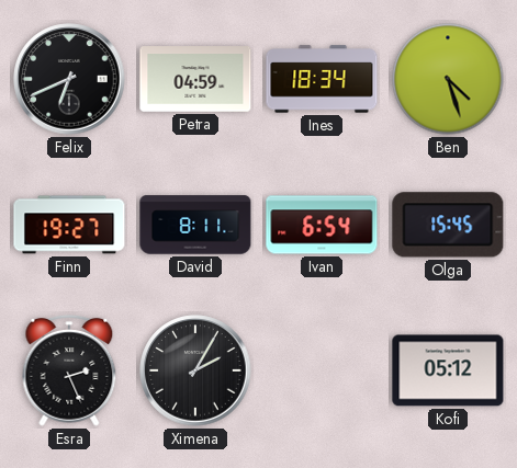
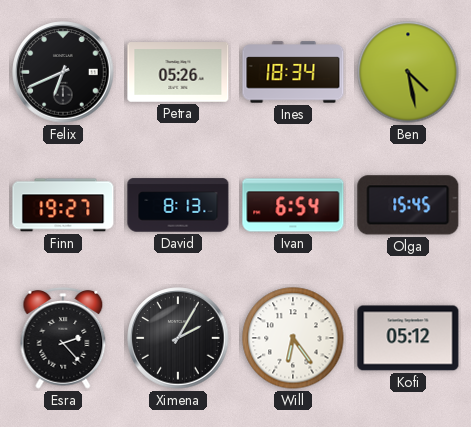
Petra: 04:59 -> 05:26
Ben: 4:27 -> 4:28
David: 8:11 -> 8:13
Esra: 2:26 -> 2:23
Will: none -> 6:24
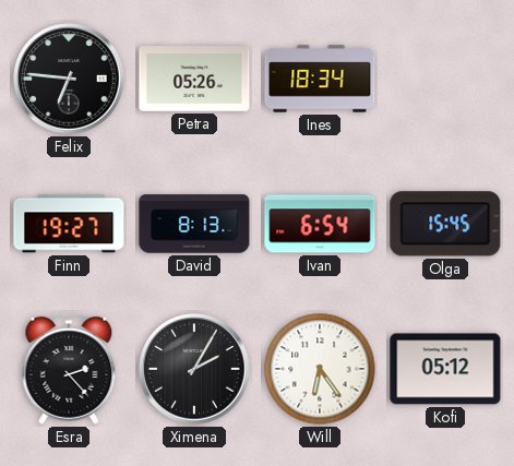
Felix: 6:41 -> 6:46
Ben: 4:28 -> none
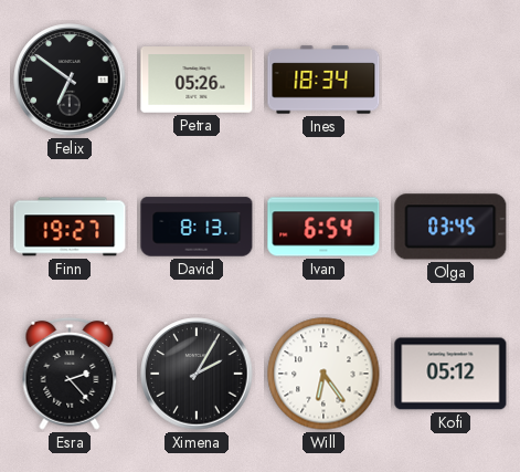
Felix: 6:46 -> 6:51
Olga: 15:45 -> 03:45
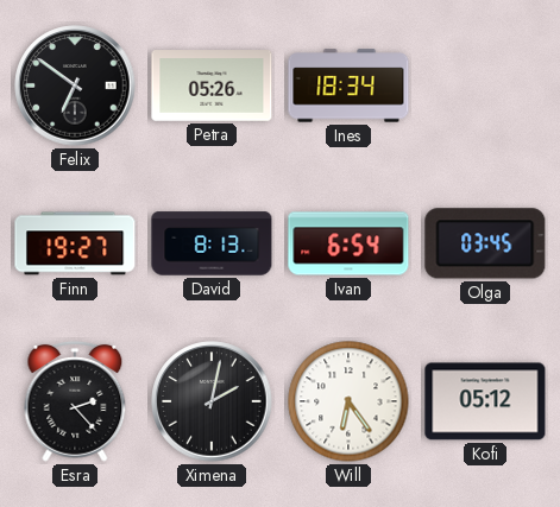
Ximena: 2:05 -> 2:02
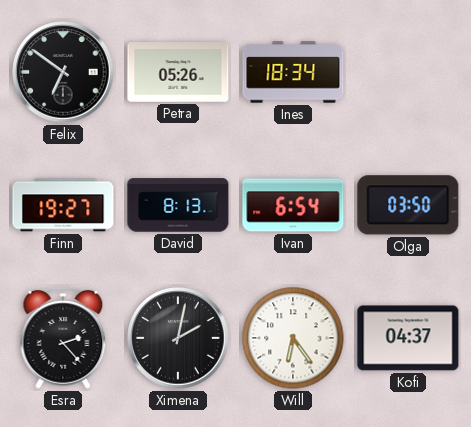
Olga: 03:45 -> 03:50
Kofi: 05:12 -> 04:37
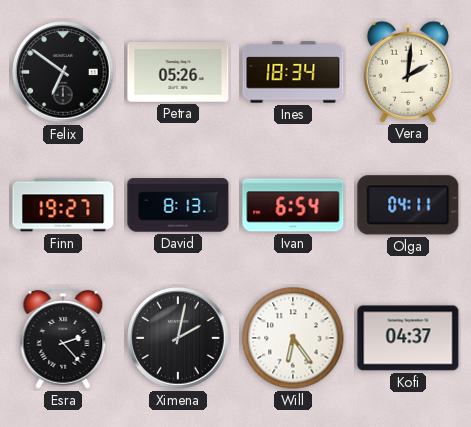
Vera: none -> 2:01
Olga: 03:50 -> 04:11
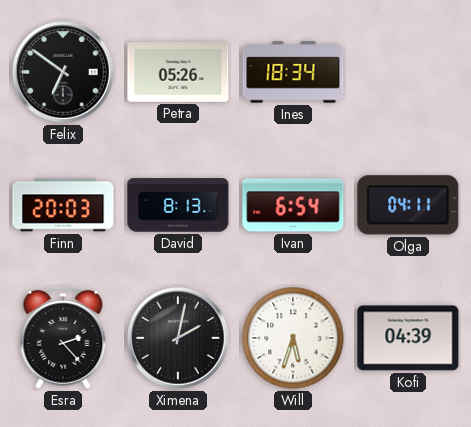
Vera: 2:01 -> none
Finn: 19:27 -> 20:03
Will: 6:24 -> 5:33
Kofi: 04:37 -> 04:39
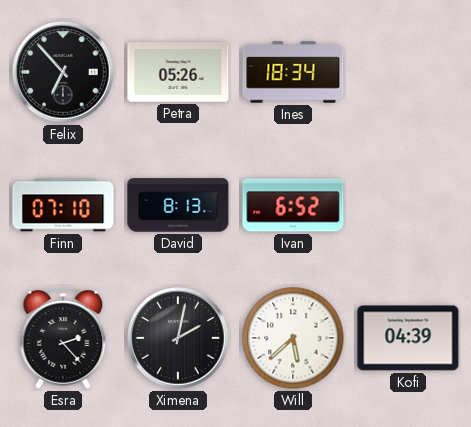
Felix: 6:51 -> 6:53
Finn: 20:03 -> 07:10
Ivan: 6:54 -> 6:52
Olga: 04:11 -> none
Will: 5:33 -> 5:38
